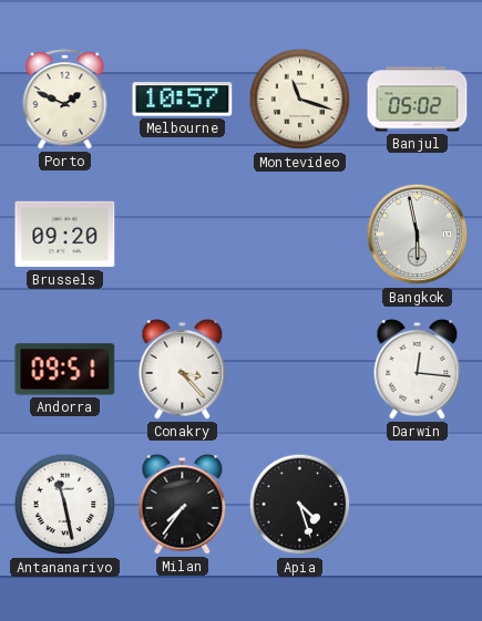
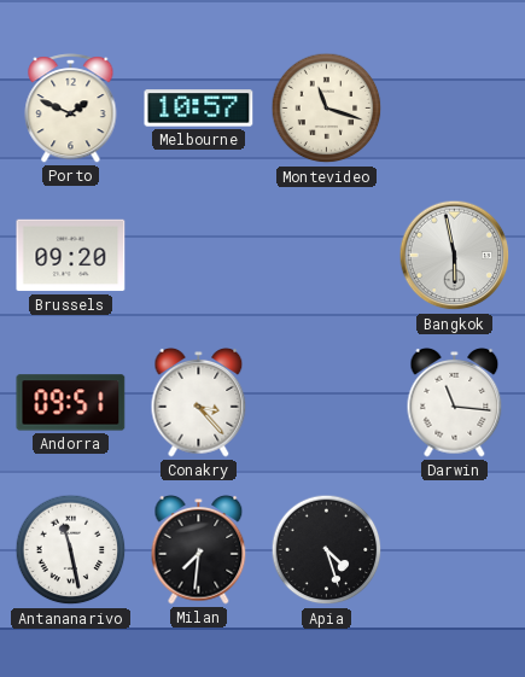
Banjul: 05:02 -> none
Darwin: 12:16 -> 11:16
Milan: 7:36 -> 7:31
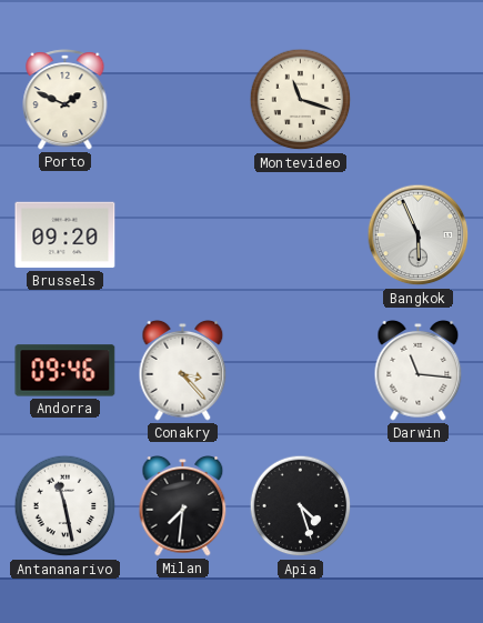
Melbourne: 10:57 -> none
Bangkok: 5:58 -> 5:56
Andorra: 09:51 -> 09:46
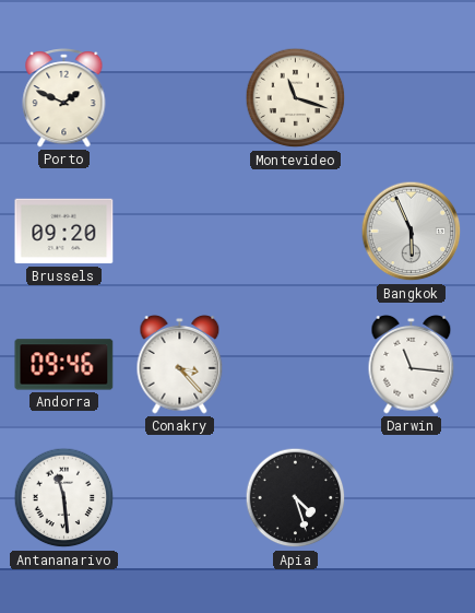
Antananarivo: 11:28 -> 11:29
Milan: 7:31 -> none
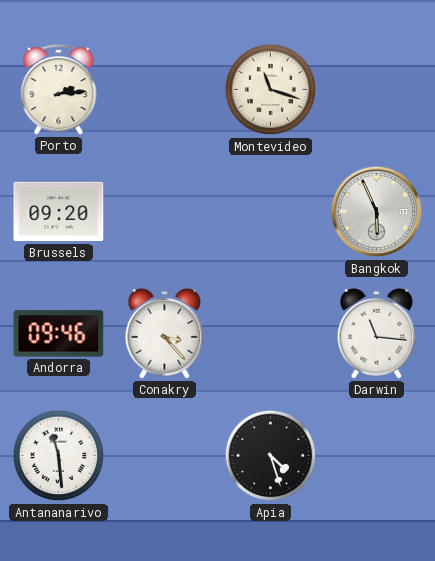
Porto: 1:49 -> 2:14
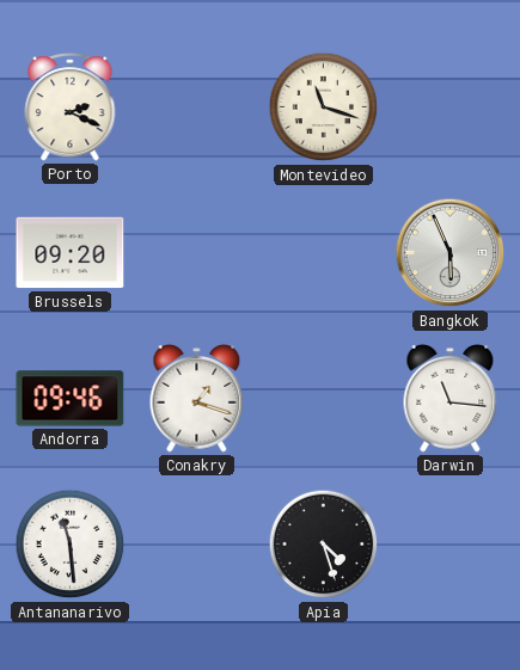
Porto: 2:14 -> 2:19
Conakry: 3:23 -> 1:18
